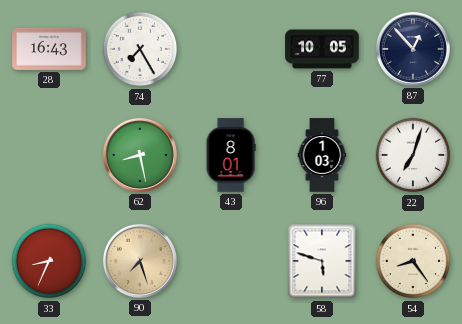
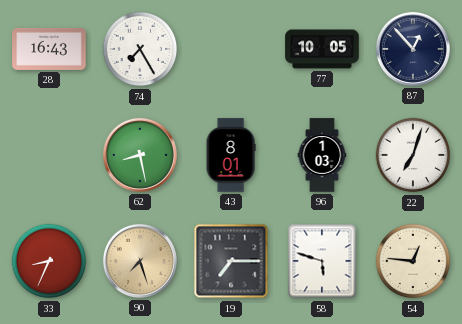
19: none -> 7:15
54: 8:24 -> 12:46
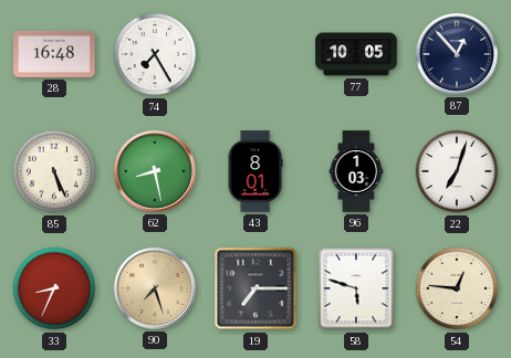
28: 16:43 -> 16:48
85: none -> 5:26
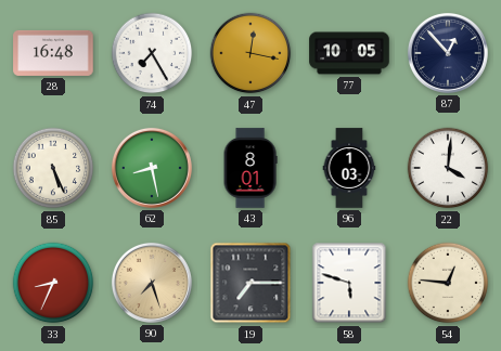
47: none -> 12:17
22: 7:03 -> 4:01
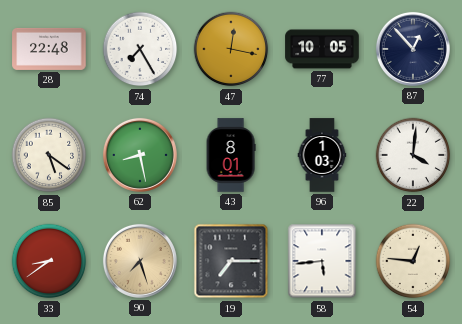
28: 16:48 -> 22:48
85: 5:26 -> 5:21
33: 8:34 -> 8:39
58: 5:48 -> 5:44
